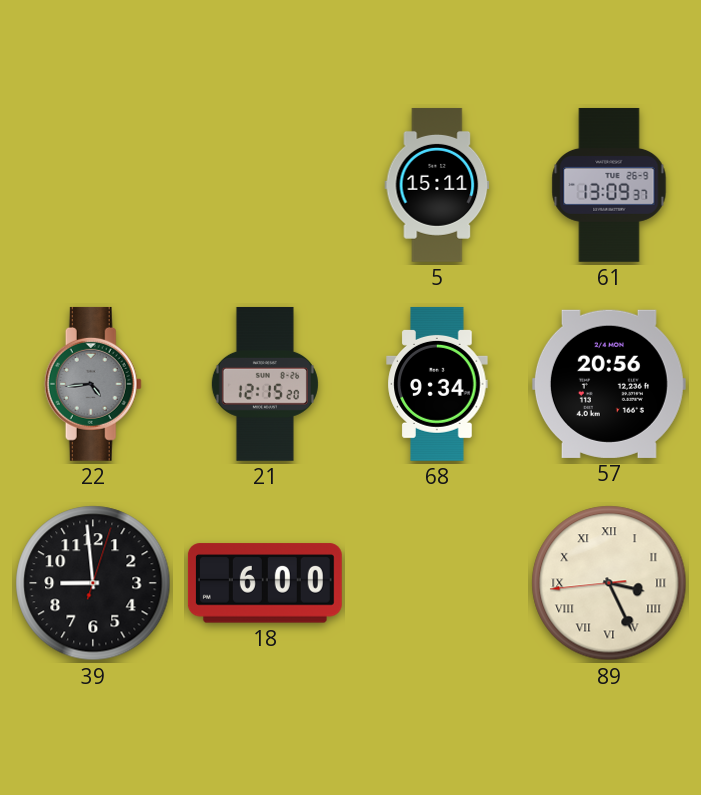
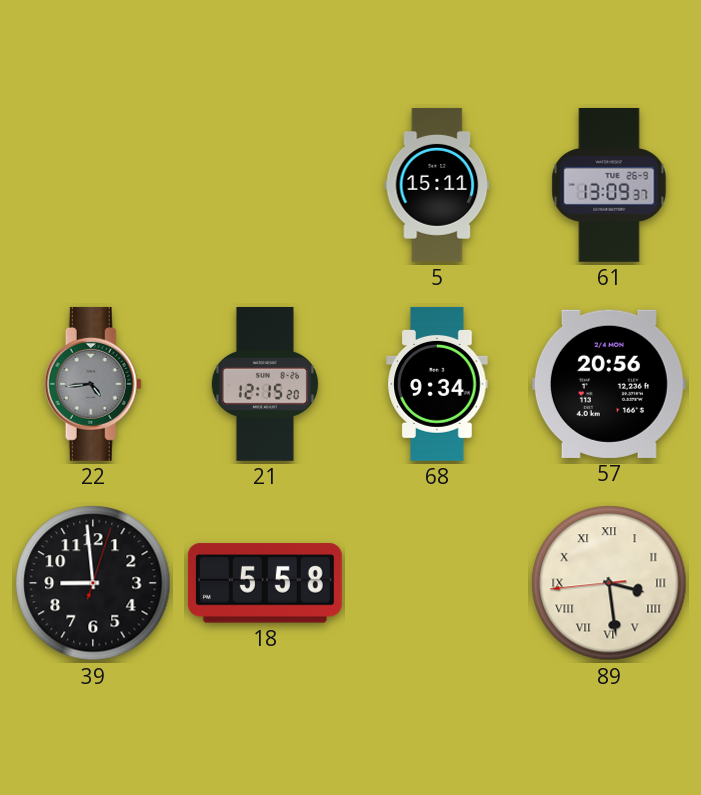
18: 6:00 -> 5:58
89: 3:25 -> 3:28
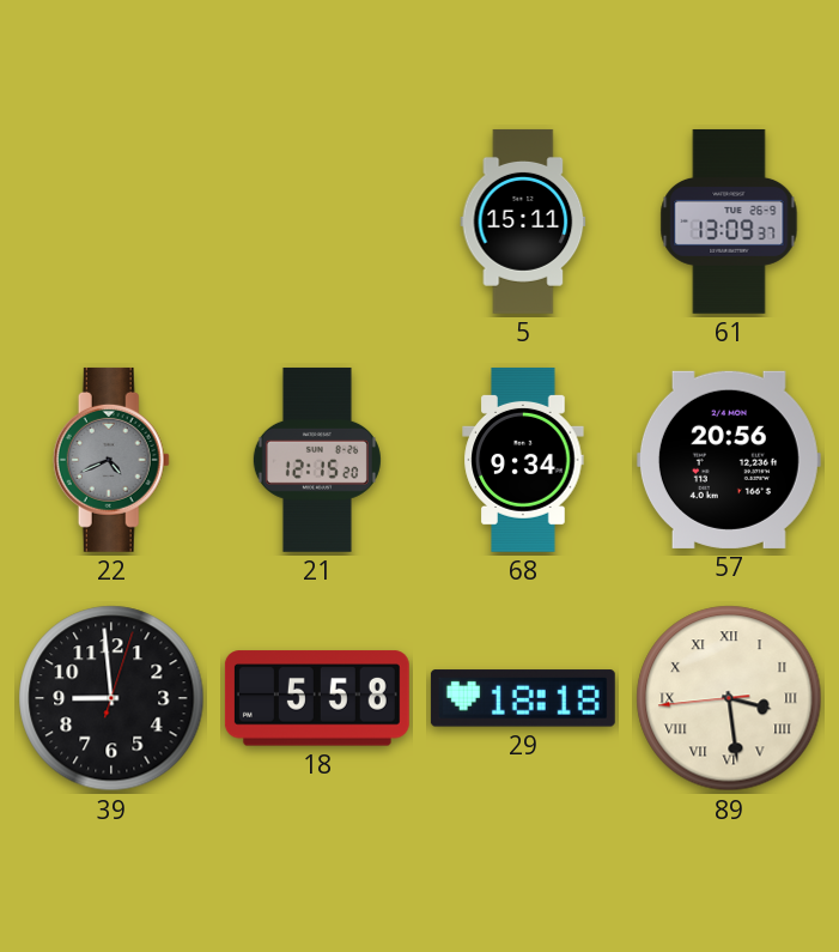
22: 4:44 -> 4:41
29: none -> 18:18
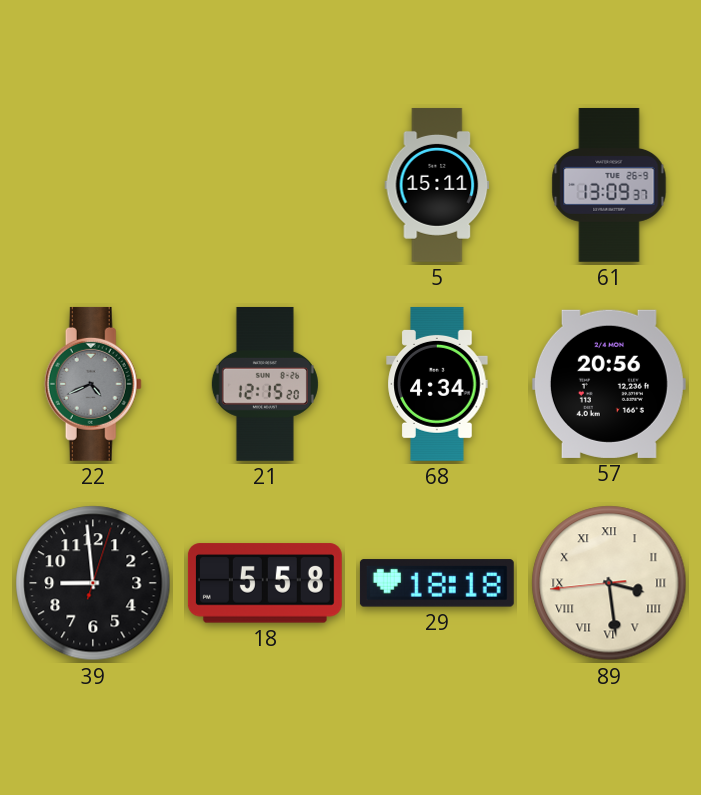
68: 9:34 -> 4:34
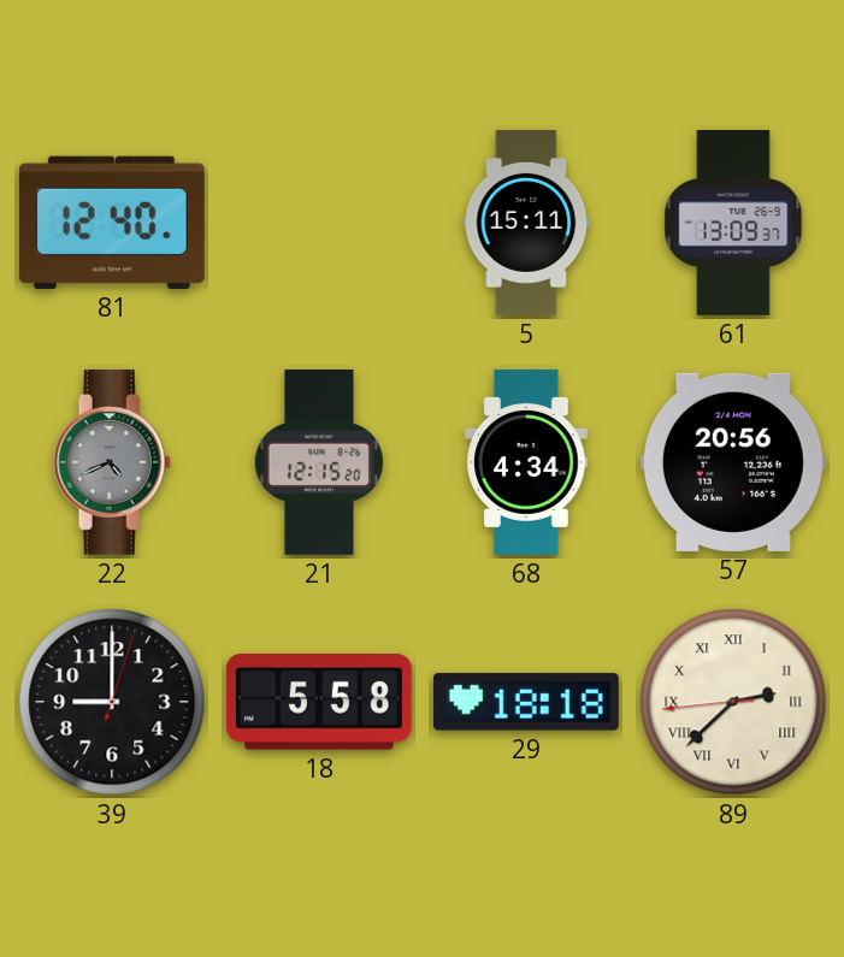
81: none -> 12:40
39: 8:59 -> 9:00
89: 3:28 -> 2:37
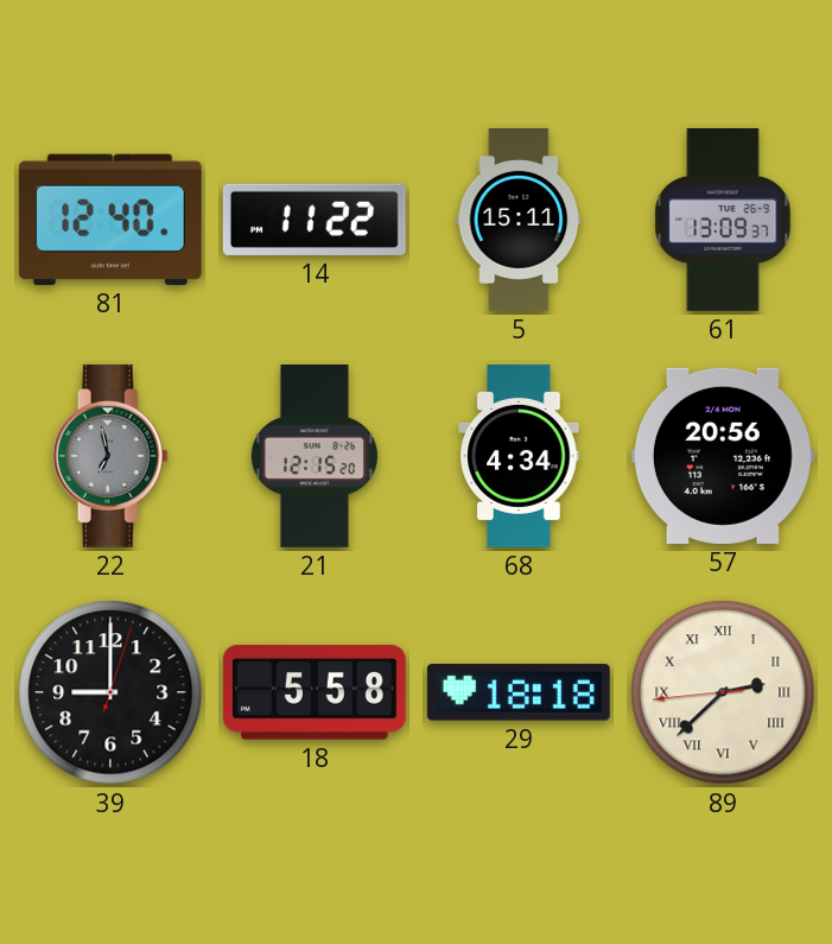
14: none -> 11:22
22: 4:41 -> 6:58
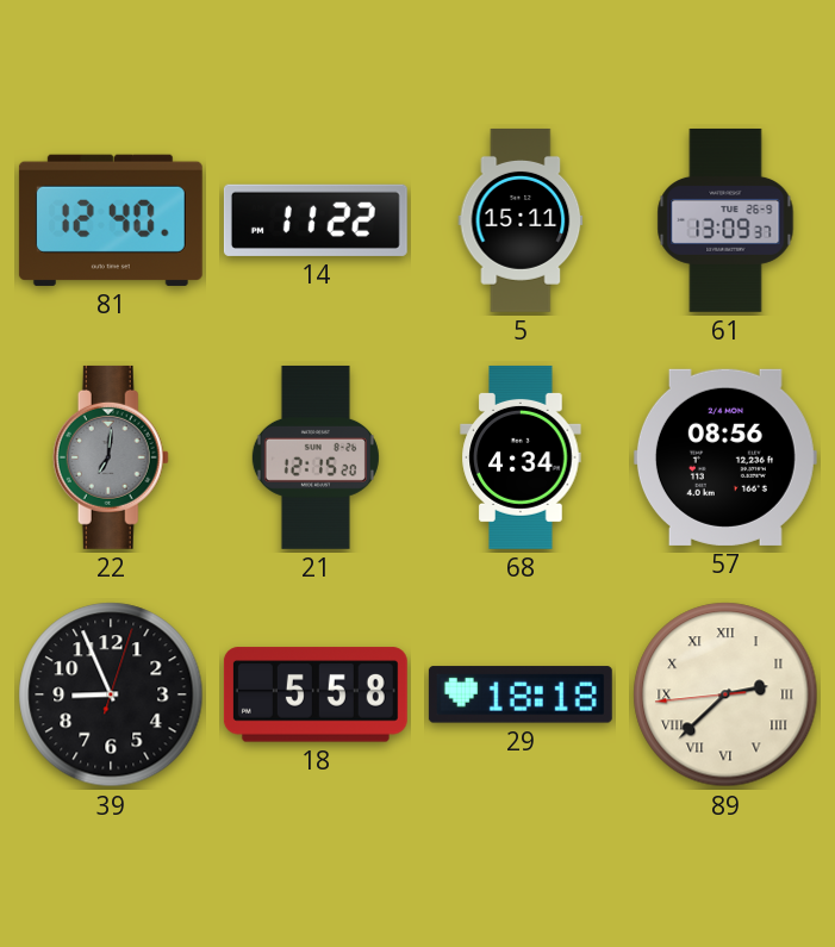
22: 6:58 -> 7:01
57: 20:56 -> 08:56
39: 9:00 -> 8:56
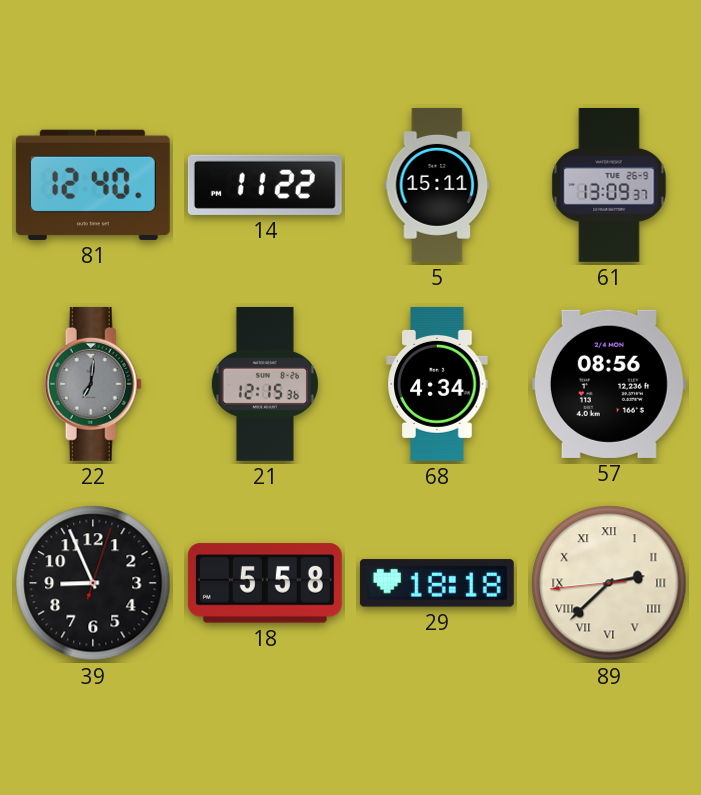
21: 12:15:20 -> 12:15:36
